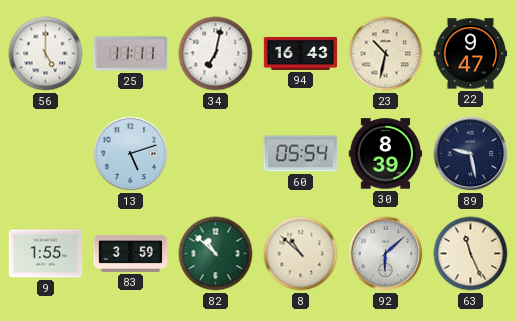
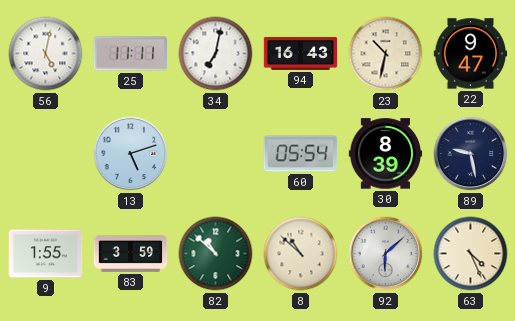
56: 5:00 -> 5:02
63: 11:26 -> 4:26
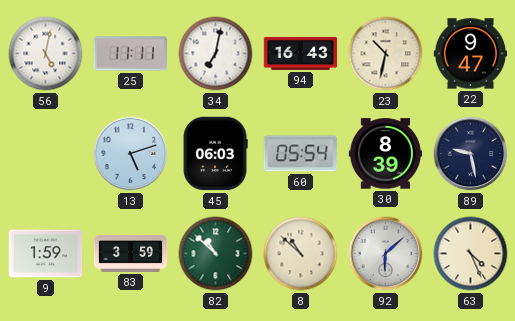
45: none -> 06:03
9: 1:55 -> 1:59
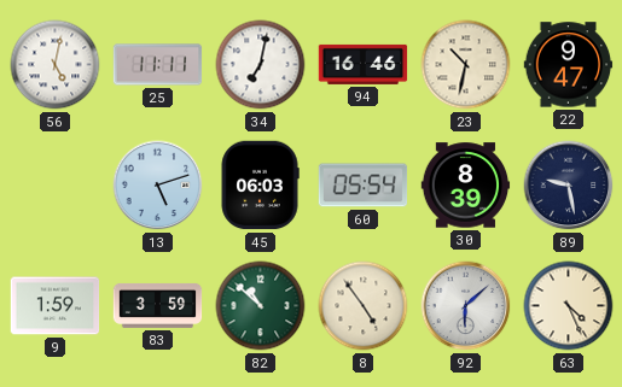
94: 16:43 -> 16:46
8: 10:52 -> 4:54
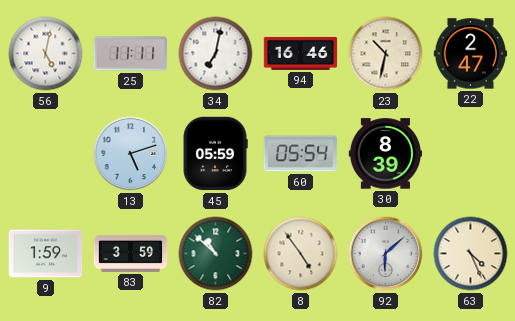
22: 9:47 -> 2:47
45: 06:03 -> 05:59
89: 9:28 -> none
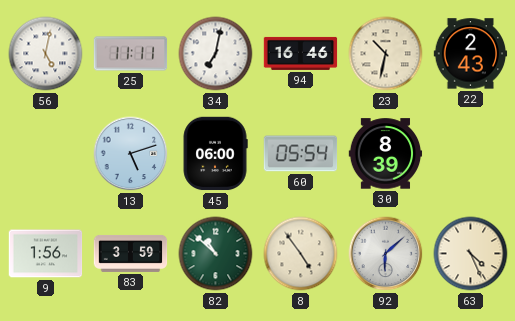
22: 2:47 -> 2:43
45: 05:59 -> 06:00
9: 1:59 -> 1:56
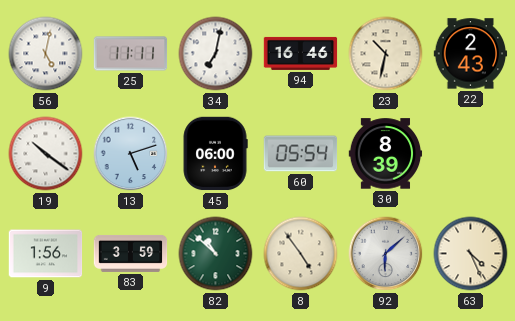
19: none -> 10:21
